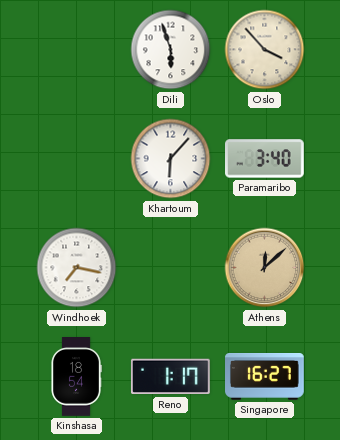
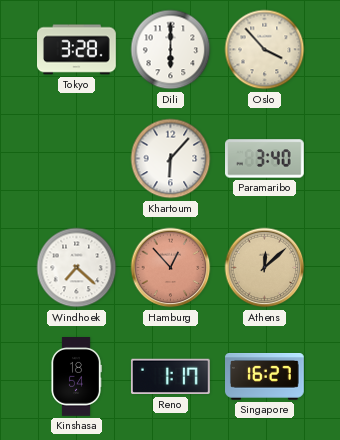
Tokyo: none -> 3:28
Dili: 5:57 -> 6:00
Windhoek: 7:17 -> 7:22
Hamburg: none -> 12:53
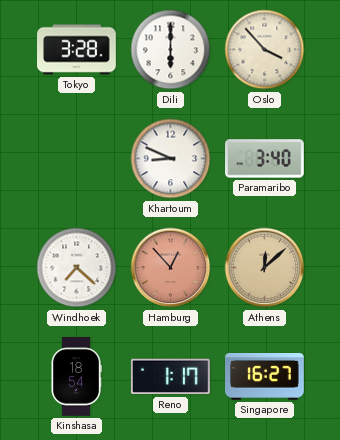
Khartoum: 6:07 -> 8:49
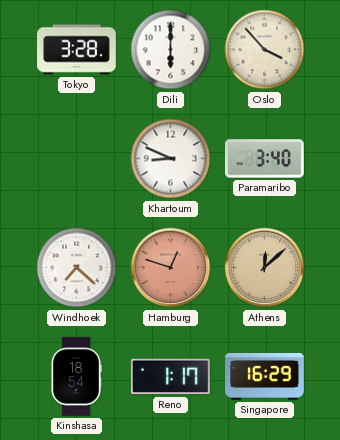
Hamburg: 12:53 -> 12:48
Singapore: 16:27 -> 16:29
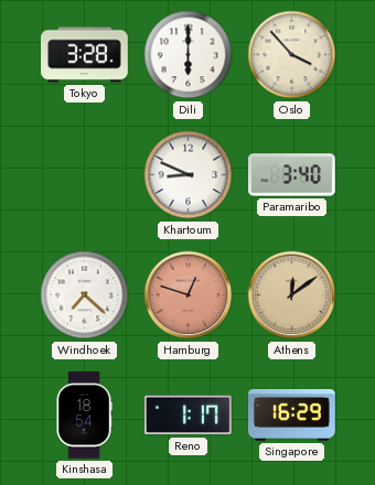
Athens: 12:08 -> 12:09
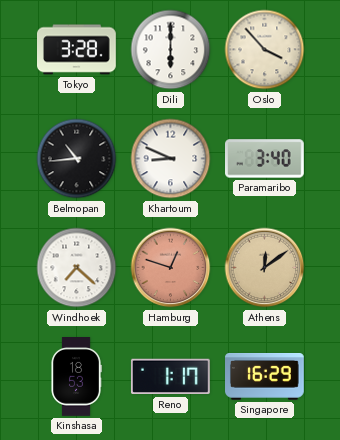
Belmopan: none -> 10:44
Kinshasa: 18:54 -> 18:53
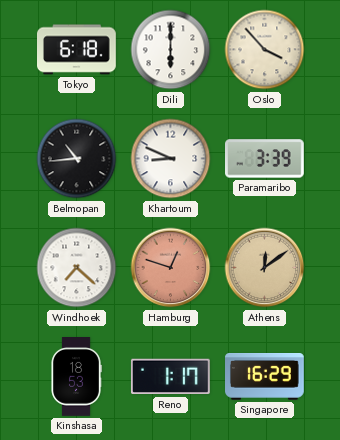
Tokyo: 3:28 -> 6:18
Paramaribo: 3:40 -> 3:39
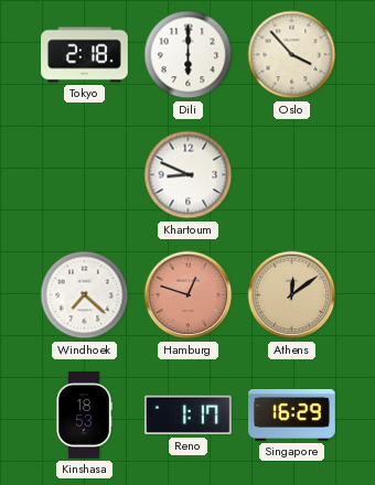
Tokyo: 6:18 -> 2:18
Belmopan: 10:44 -> none
Paramaribo: 3:39 -> none
